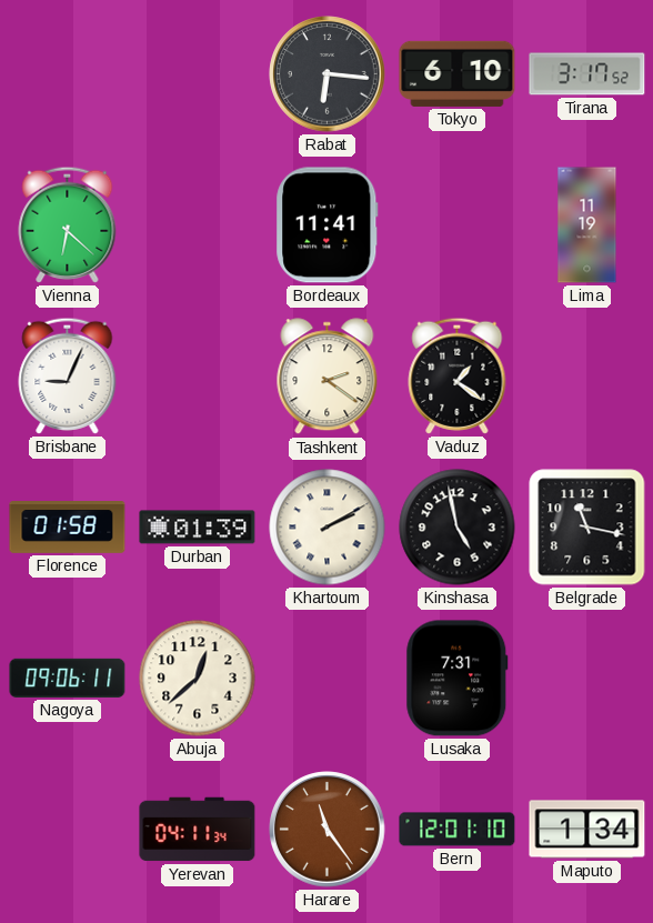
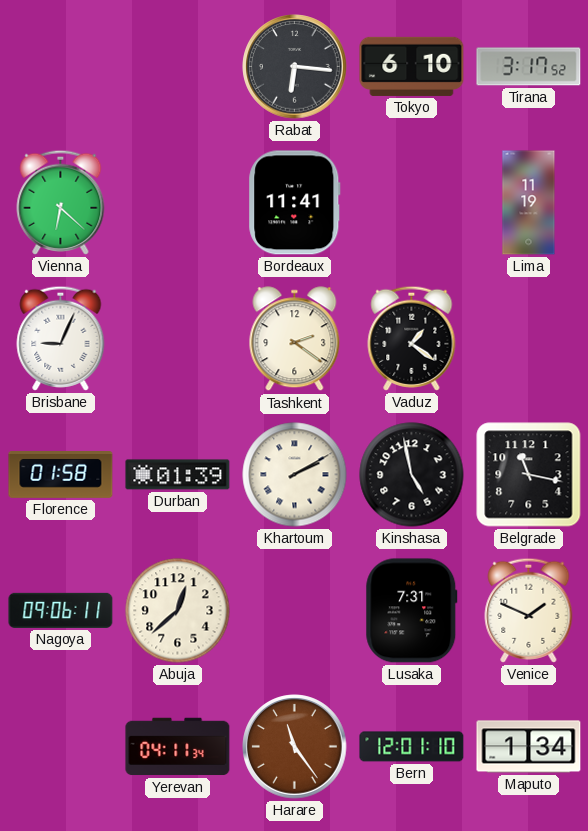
Venice: none -> 1:49
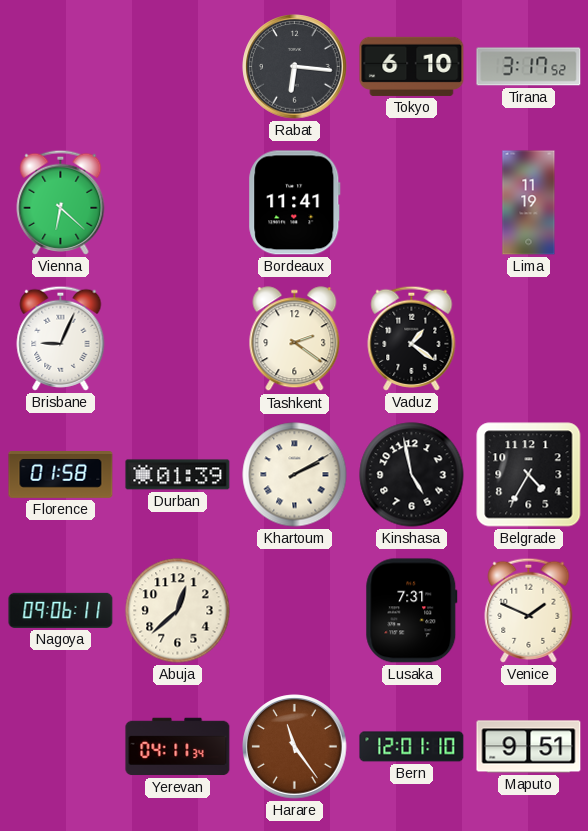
Belgrade: 11:17 -> 4:35
Maputo: 1:34 -> 9:51
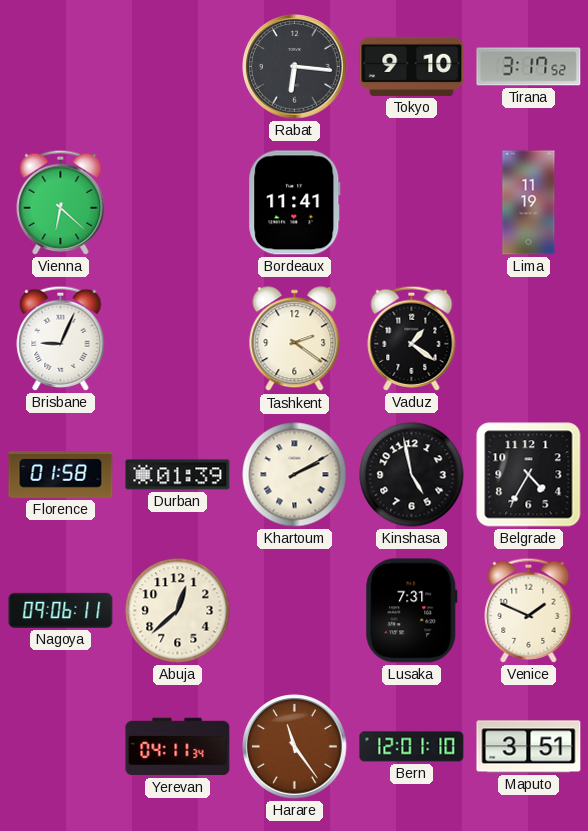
Tokyo: 6:10 -> 9:10
Maputo: 9:51 -> 3:51
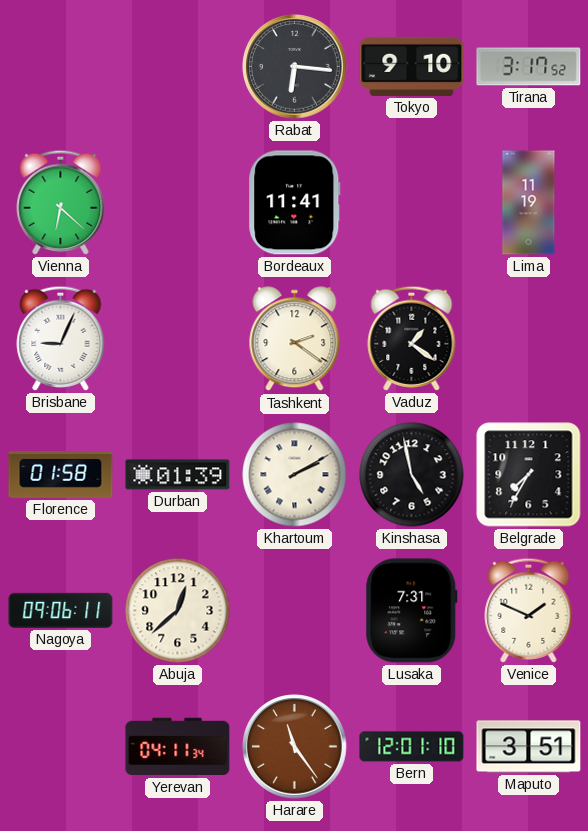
Belgrade: 4:35 -> 7:35
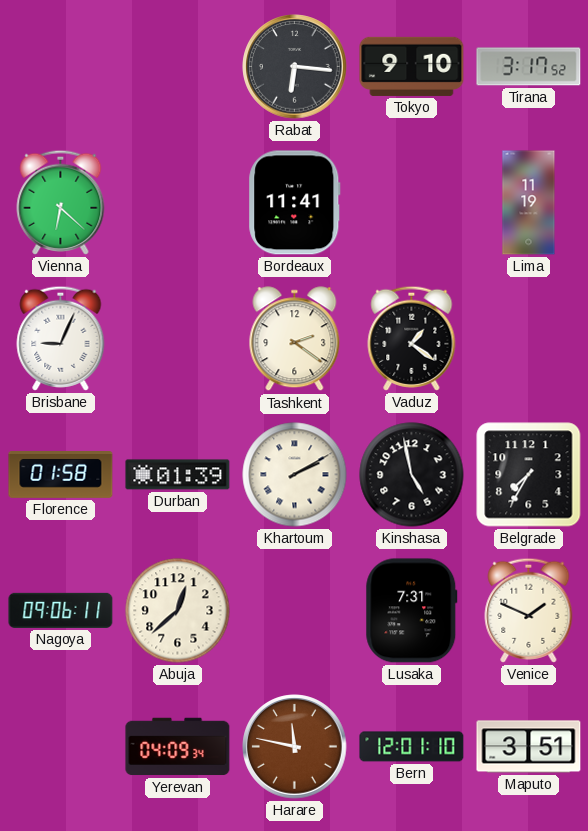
Yerevan: 04:11 -> 04:09
Harare: 11:24 -> 11:47
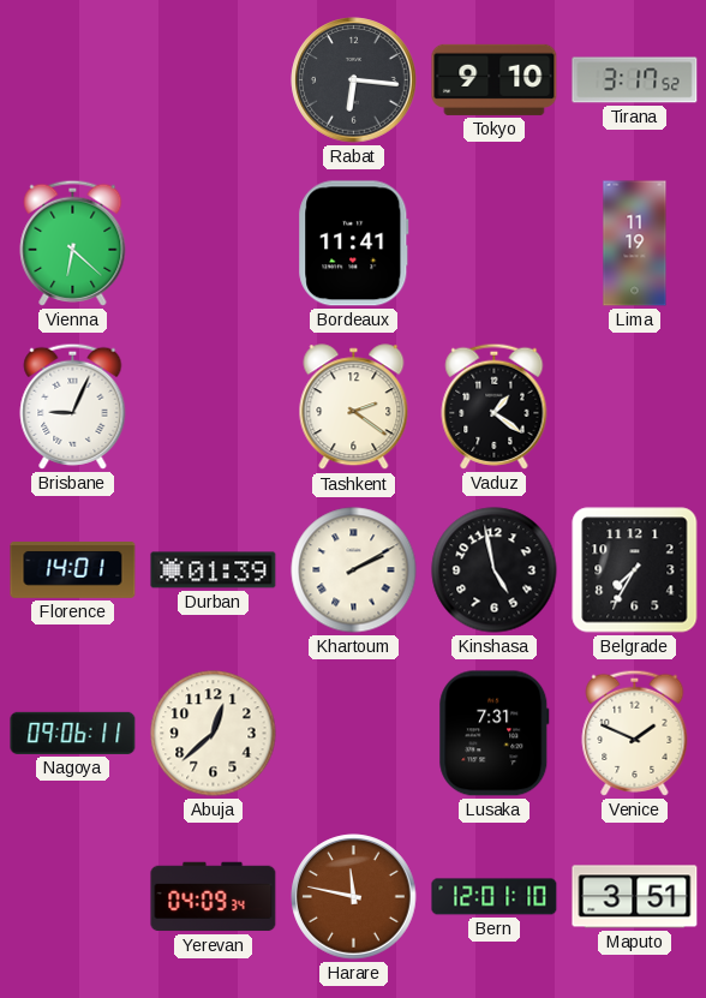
Florence: 01:58 -> 14:01
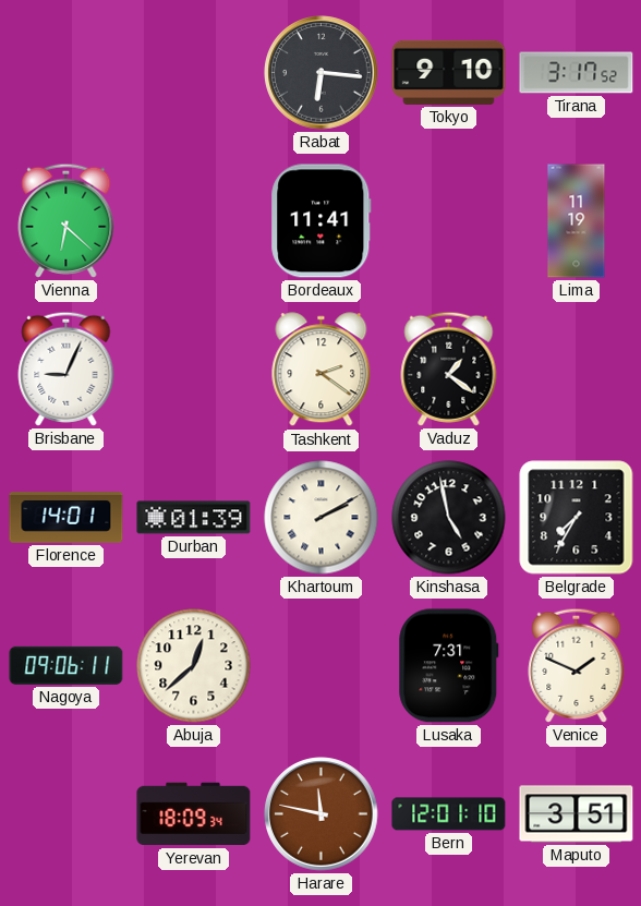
Yerevan: 04:09 -> 18:09
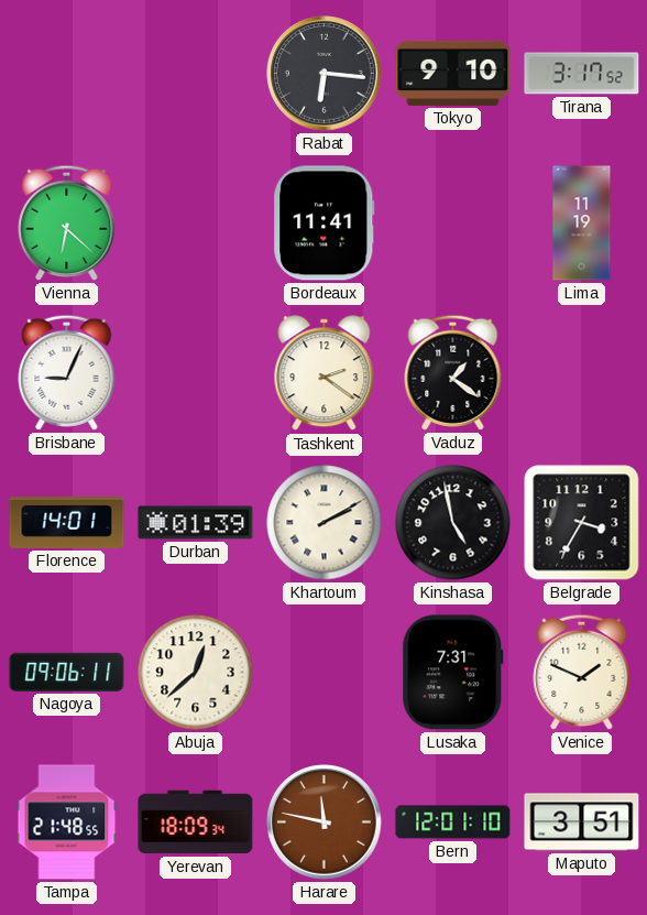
Belgrade: 7:35 -> 3:35
Tampa: none -> 21:48
